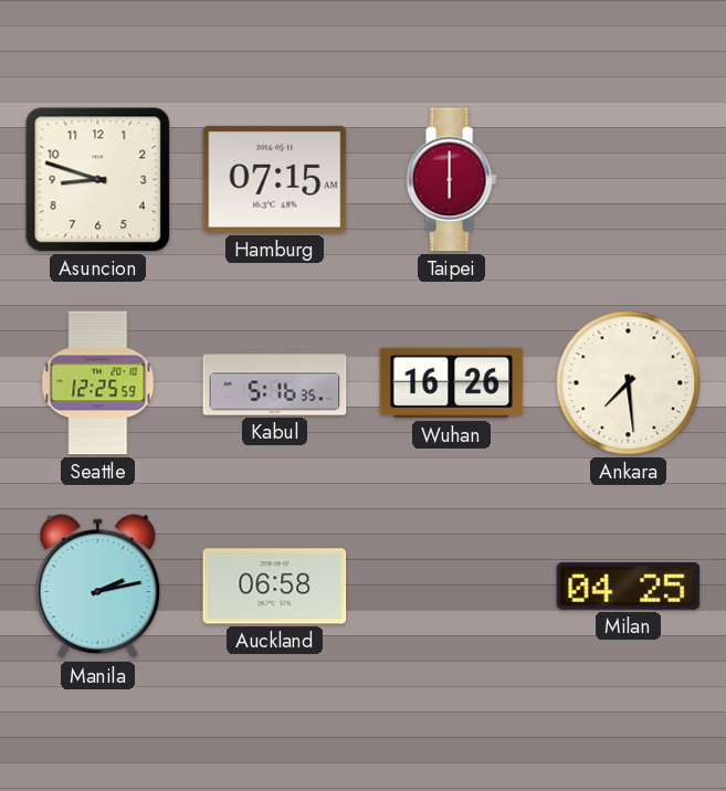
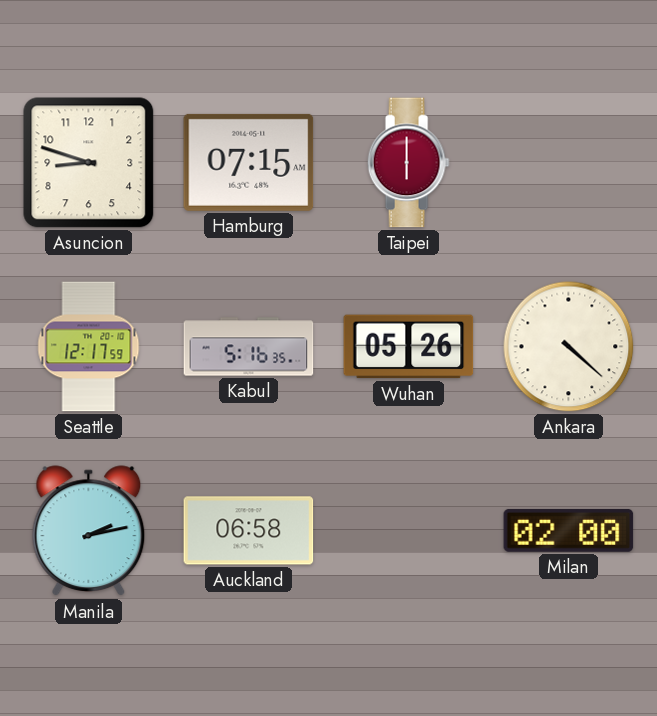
Seattle: 12:25 -> 12:17
Wuhan: 16:26 -> 05:26
Ankara: 7:29 -> 4:22
Milan: 04:25 -> 02:00
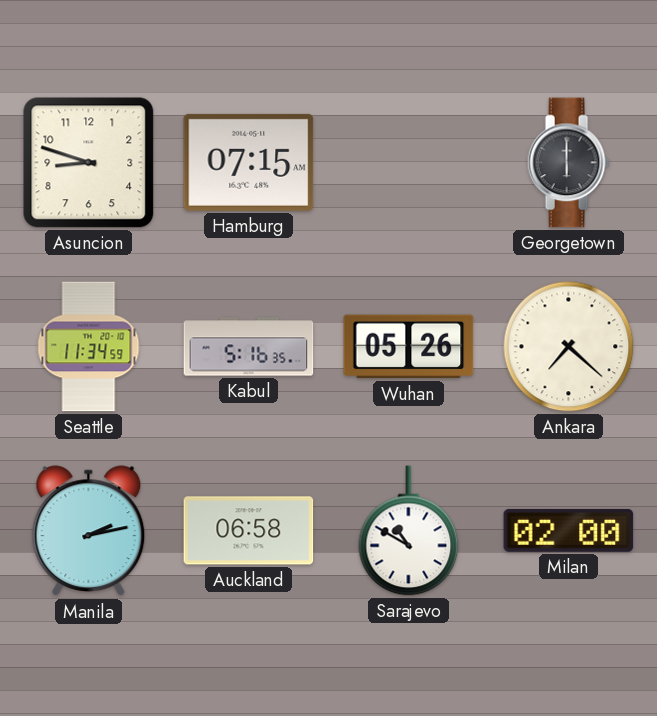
Taipei: 6:00 -> none
Georgetown: none -> 6:00
Seattle: 12:17 -> 11:34
Ankara: 4:22 -> 7:22
Sarajevo: none -> 10:50
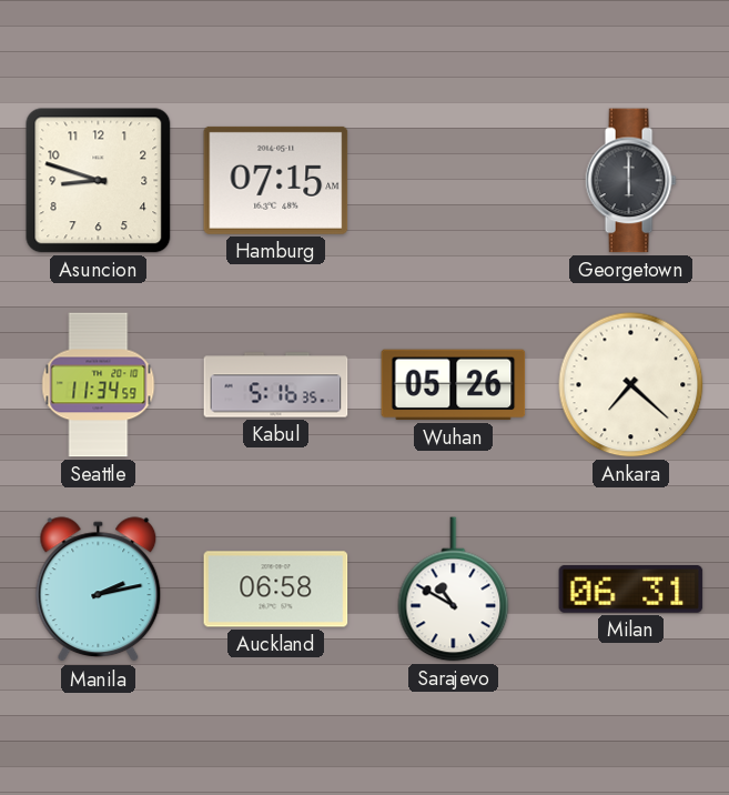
Milan: 02:00 -> 06:31
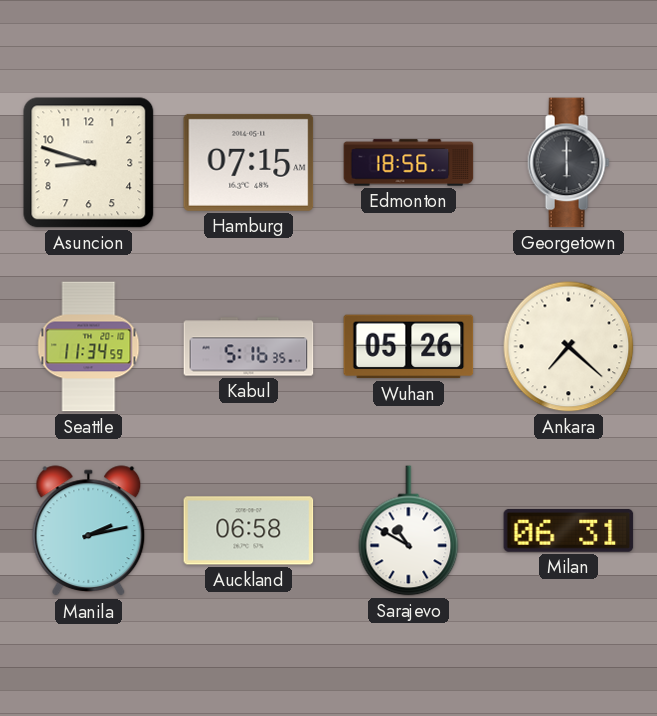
Edmonton: none -> 18:56
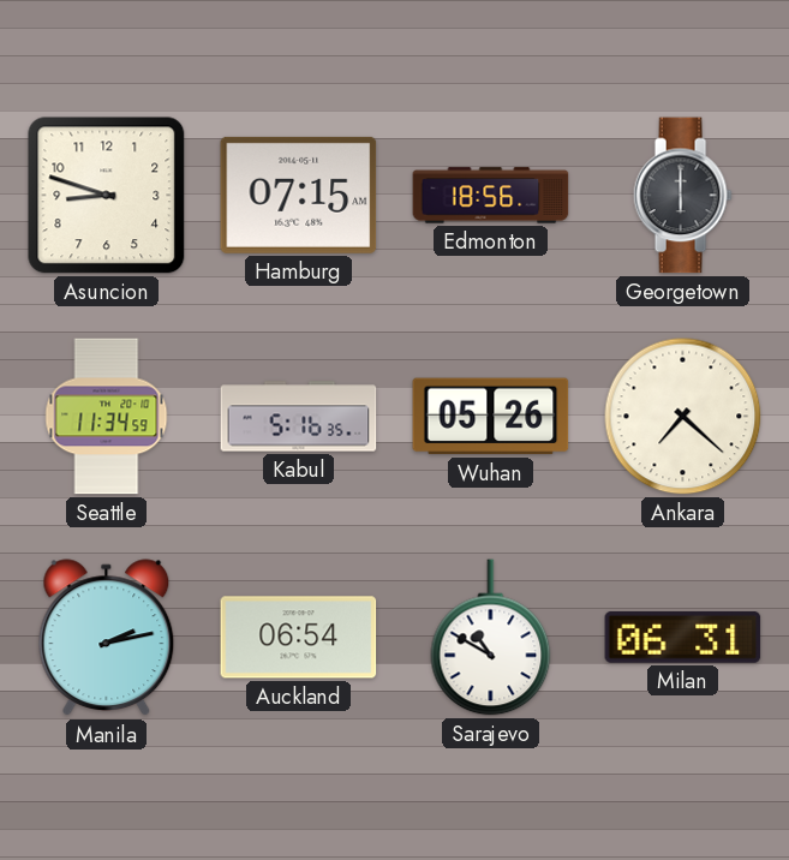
Auckland: 06:58 -> 06:54
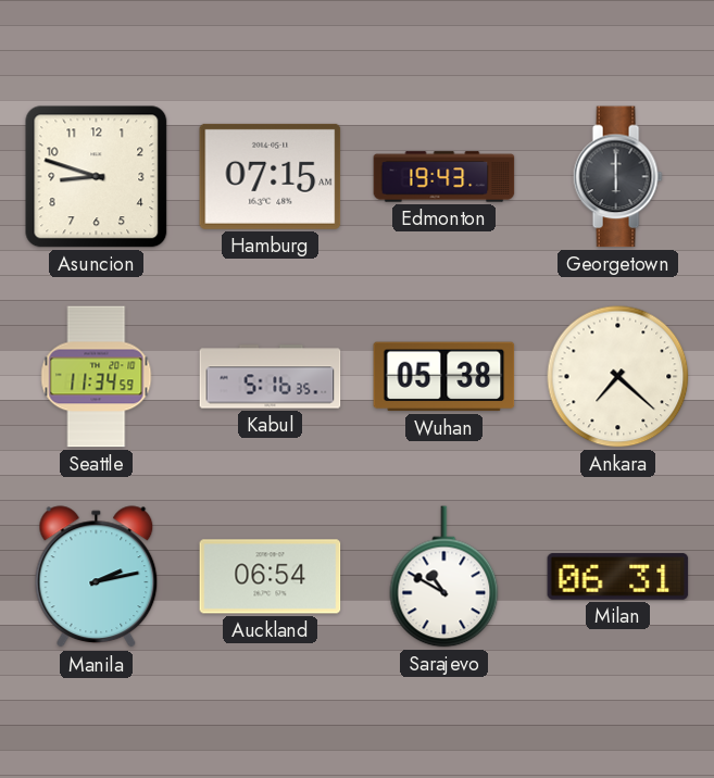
Edmonton: 18:56 -> 19:43
Wuhan: 05:26 -> 05:38
